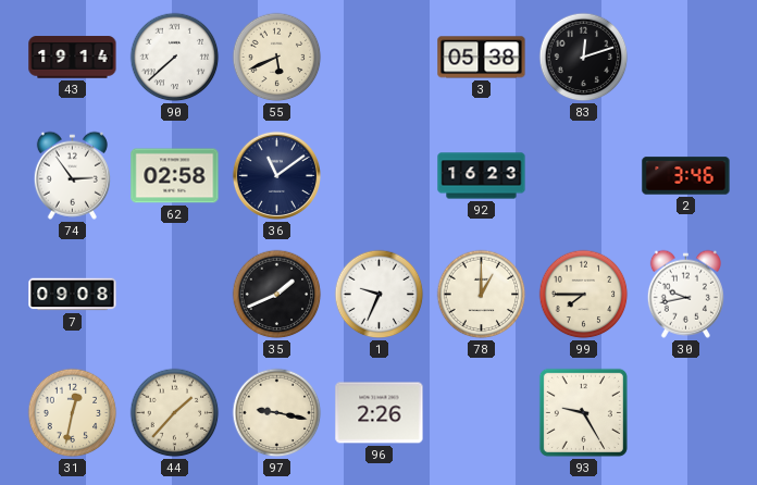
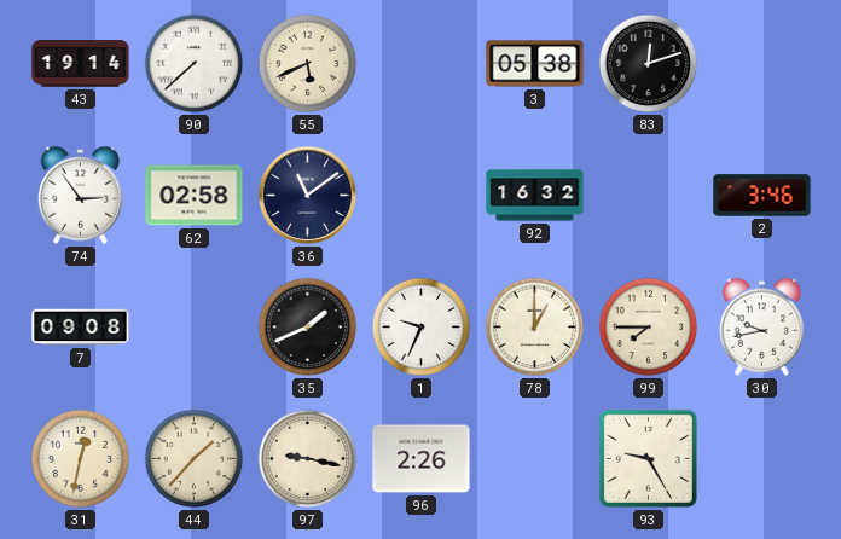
92: 16:23 -> 16:32
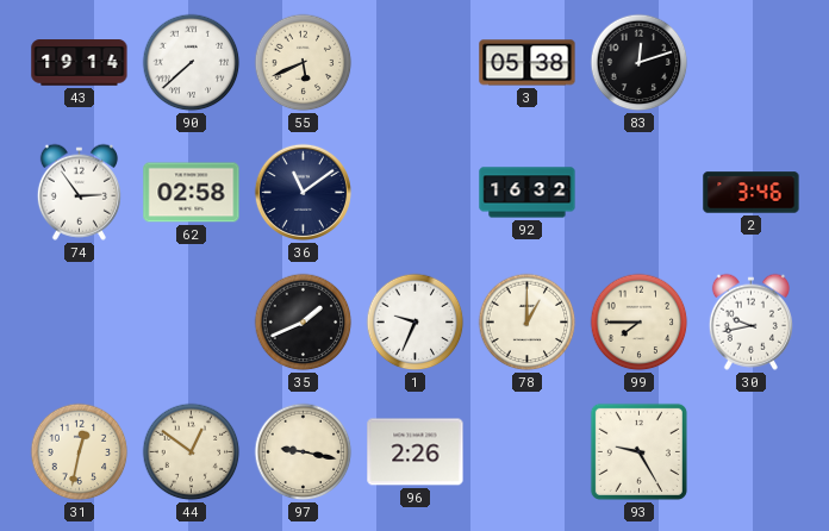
7: 09:08 -> none
44: 1:37 -> 12:51
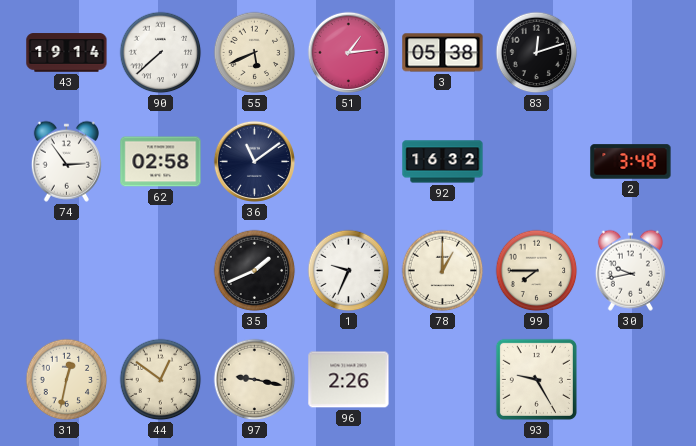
51: none -> 1:14
2: 3:46 -> 3:48
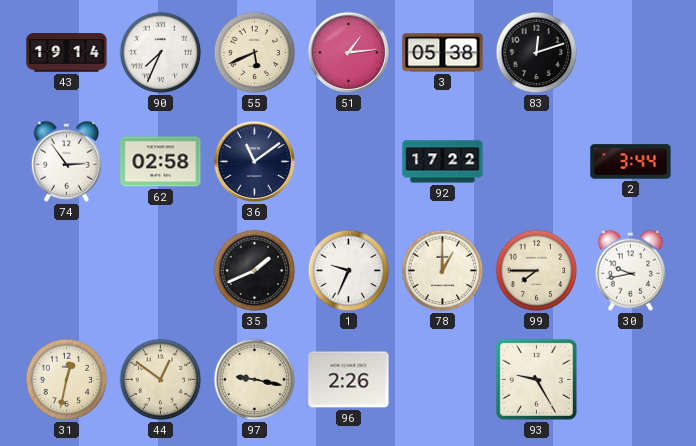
90: 7:38 -> 7:34
92: 16:32 -> 17:22
2: 3:48 -> 3:44
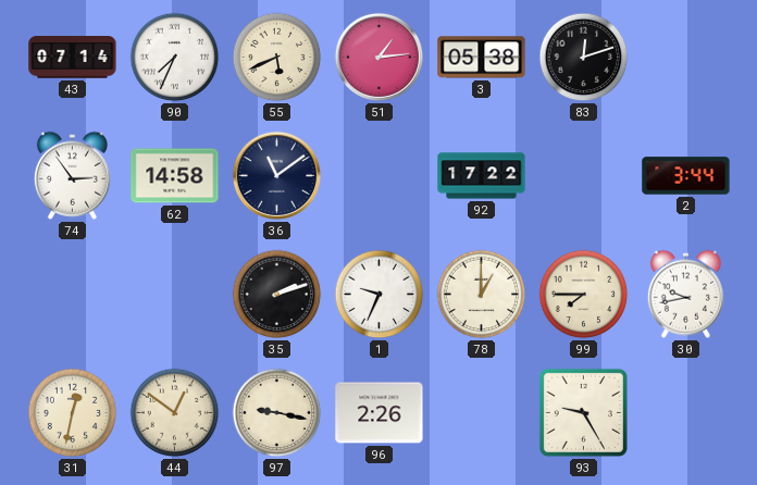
43: 19:14 -> 07:14
62: 02:58 -> 14:58
35: 1:41 -> 2:12
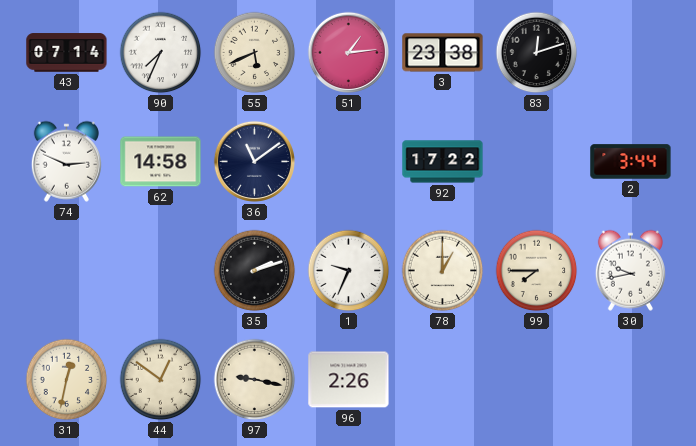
3: 05:38 -> 23:38
74: 2:54 -> 2:49
93: 9:25 -> none
